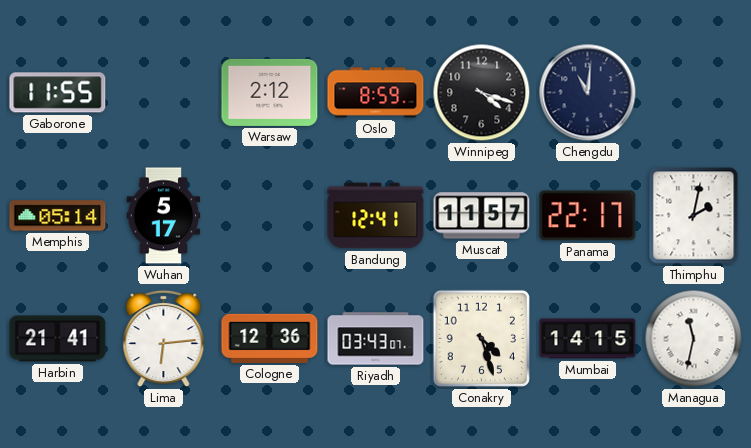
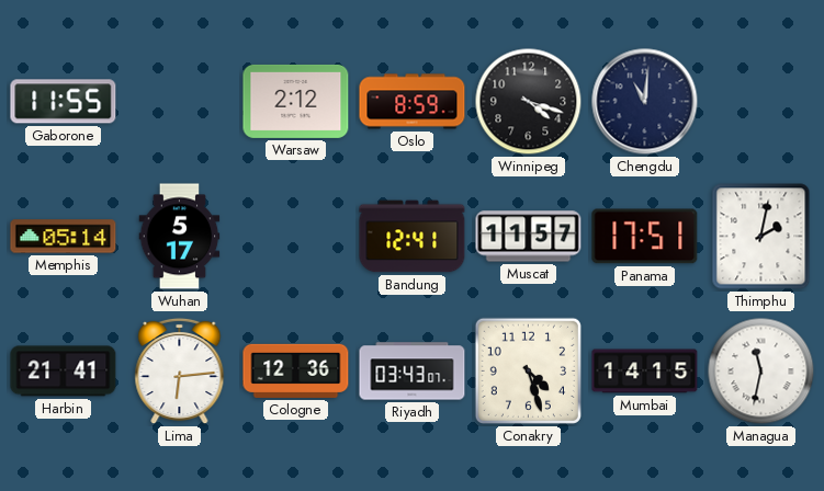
Panama: 22:17 -> 17:51
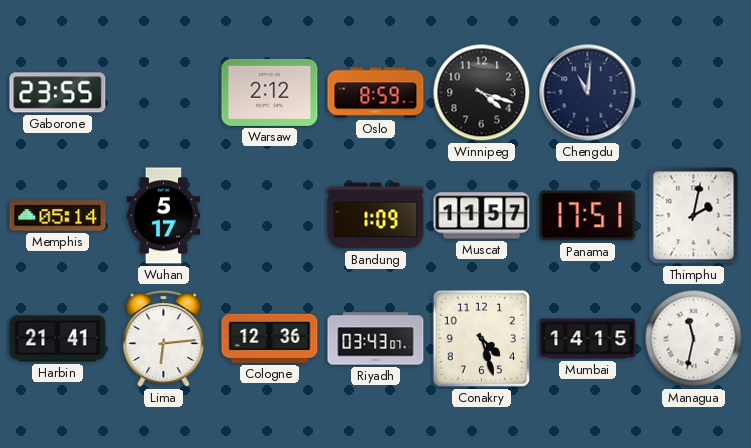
Gaborone: 11:55 -> 23:55
Bandung: 12:41 -> 1:09
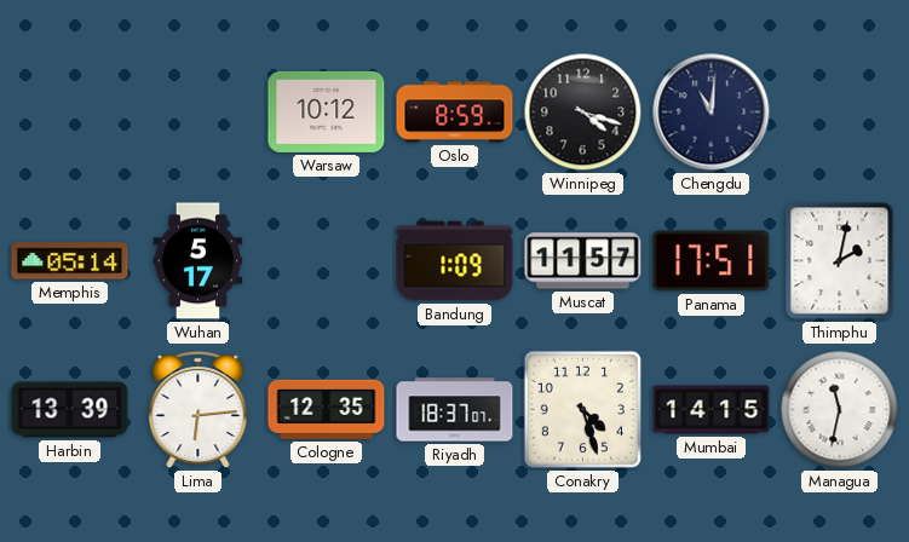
Gaborone: 23:55 -> none
Warsaw: 2:12 -> 10:12
Harbin: 21:41 -> 13:39
Cologne: 12:36 -> 12:35
Riyadh: 03:43 -> 18:37
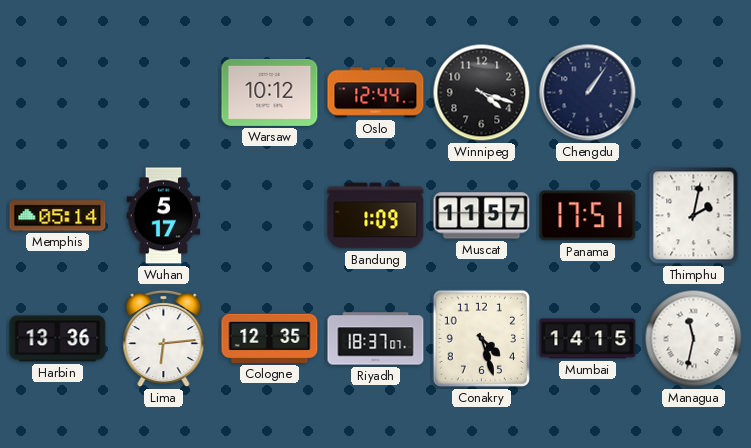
Oslo: 8:59 -> 12:44
Chengdu: 11:01 -> 1:06
Harbin: 13:39 -> 13:36
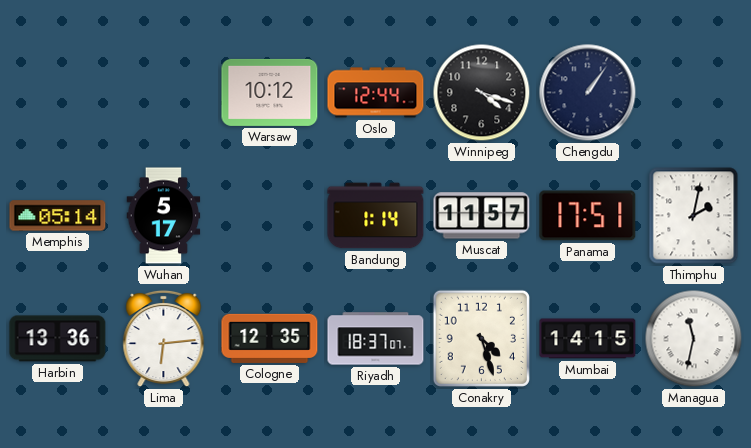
Bandung: 1:09 -> 1:14
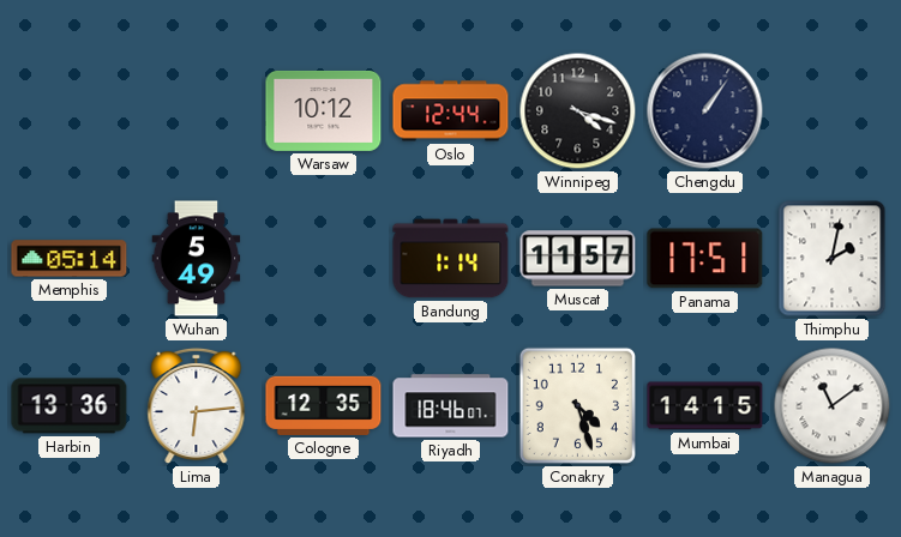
Wuhan: 5:17 -> 5:49
Riyadh: 18:37 -> 18:46
Managua: 11:32 -> 11:09
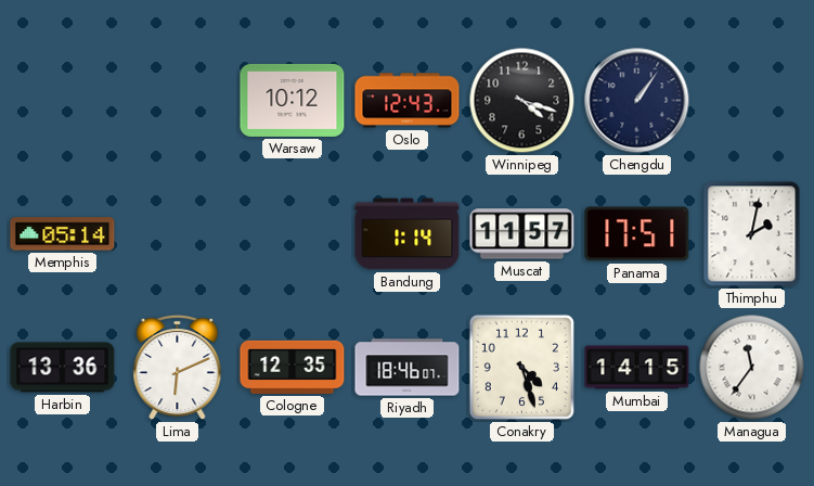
Oslo: 12:44 -> 12:43
Wuhan: 5:49 -> none
Lima: 6:14 -> 6:11
Managua: 11:09 -> 11:36
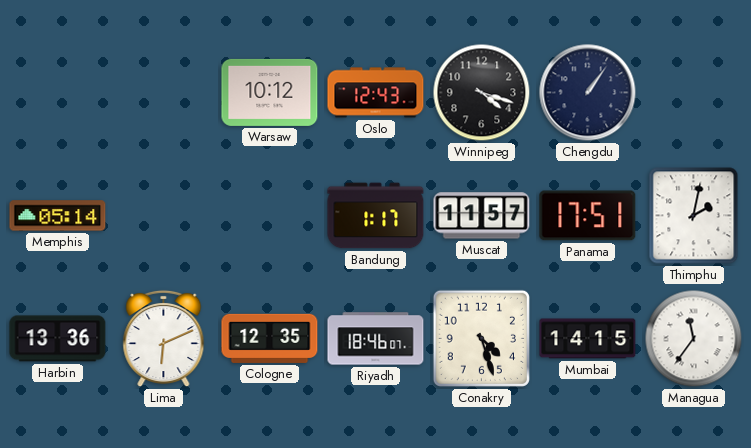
Bandung: 1:14 -> 1:17
